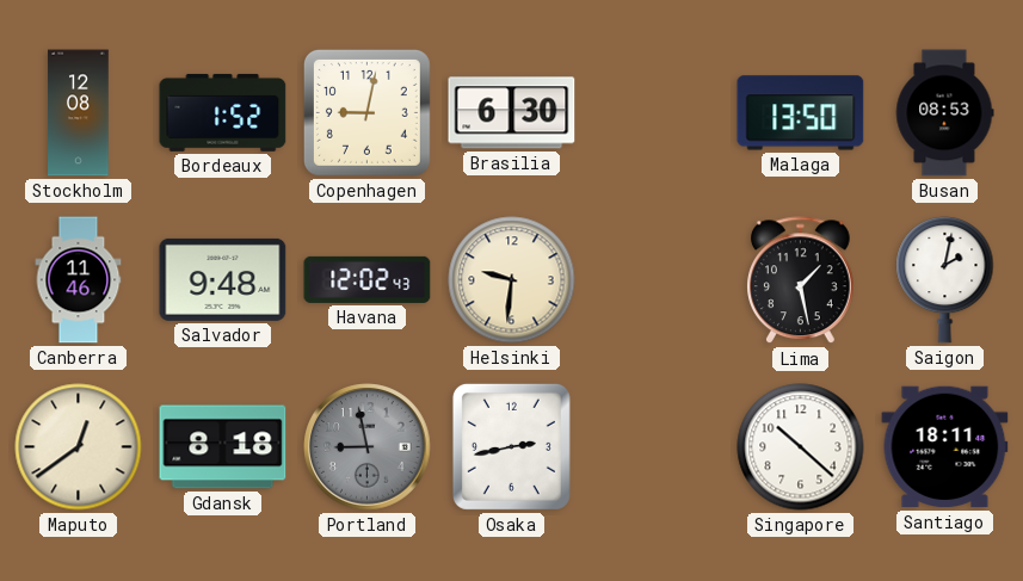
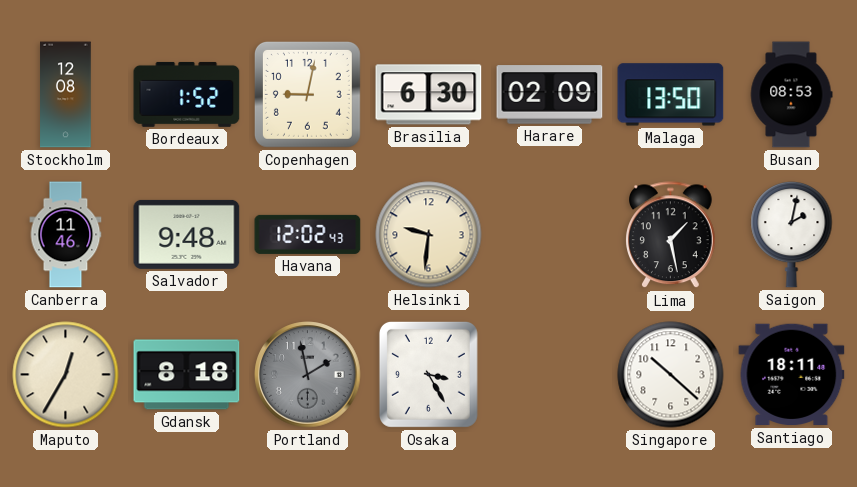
Harare: none -> 02:09
Maputo: 12:39 -> 12:35
Portland: 8:58 -> 1:58
Osaka: 2:43 -> 3:25
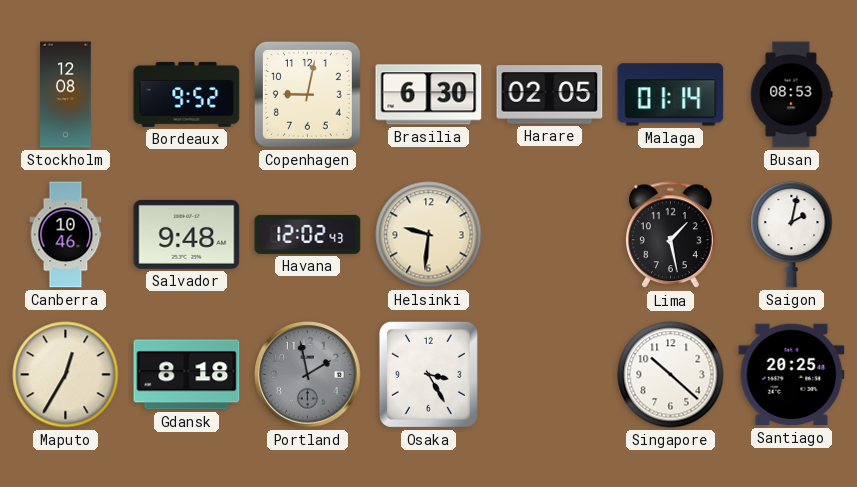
Bordeaux: 1:52 -> 9:52
Harare: 02:09 -> 02:05
Malaga: 13:50 -> 01:14
Canberra: 11:46 -> 10:46
Santiago: 18:11 -> 20:25
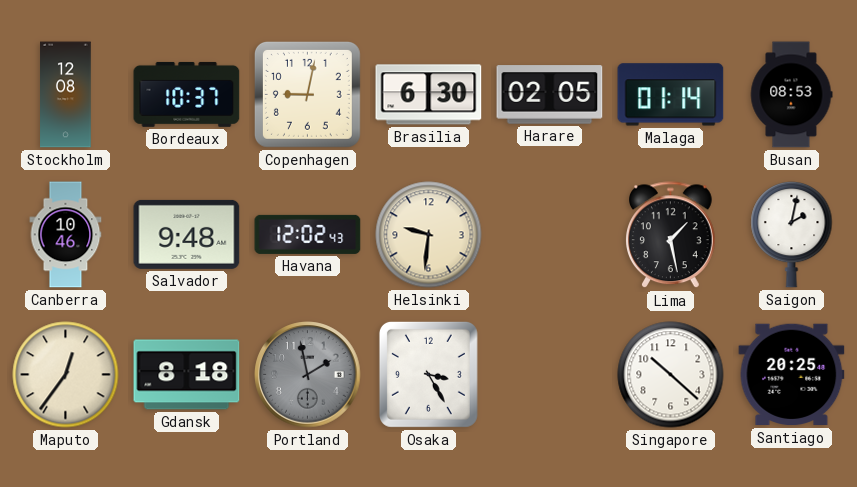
Bordeaux: 9:52 -> 10:37
Maputo: 12:35 -> 12:36
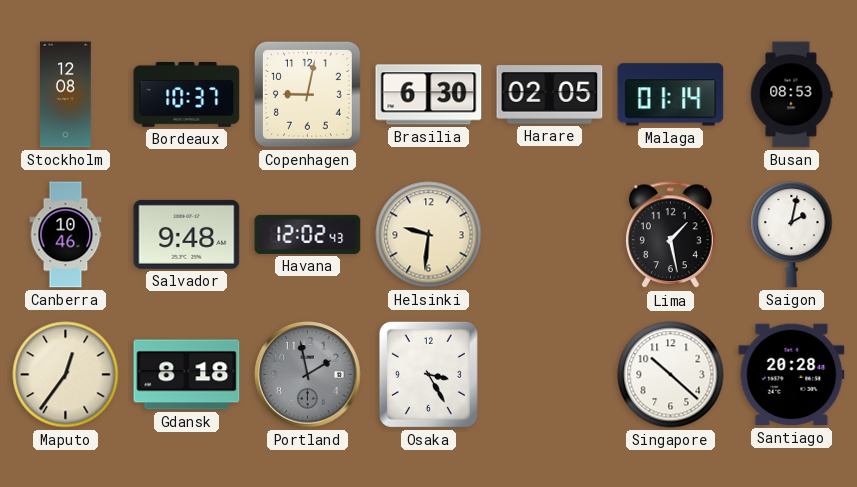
Santiago: 20:25 -> 20:28
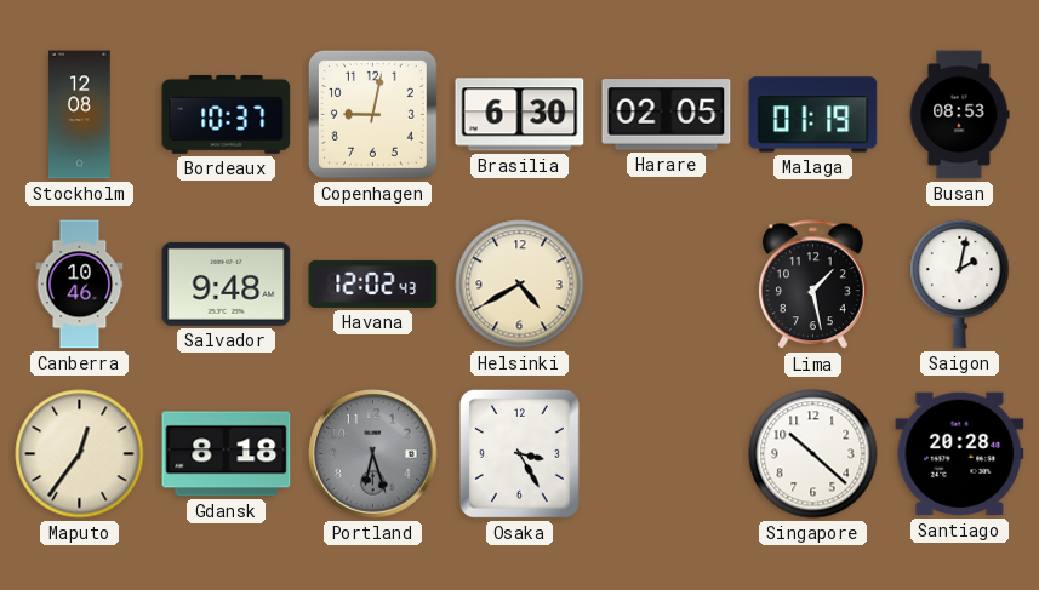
Malaga: 01:14 -> 01:19
Helsinki: 9:31 -> 4:40
Portland: 1:58 -> 6:27
